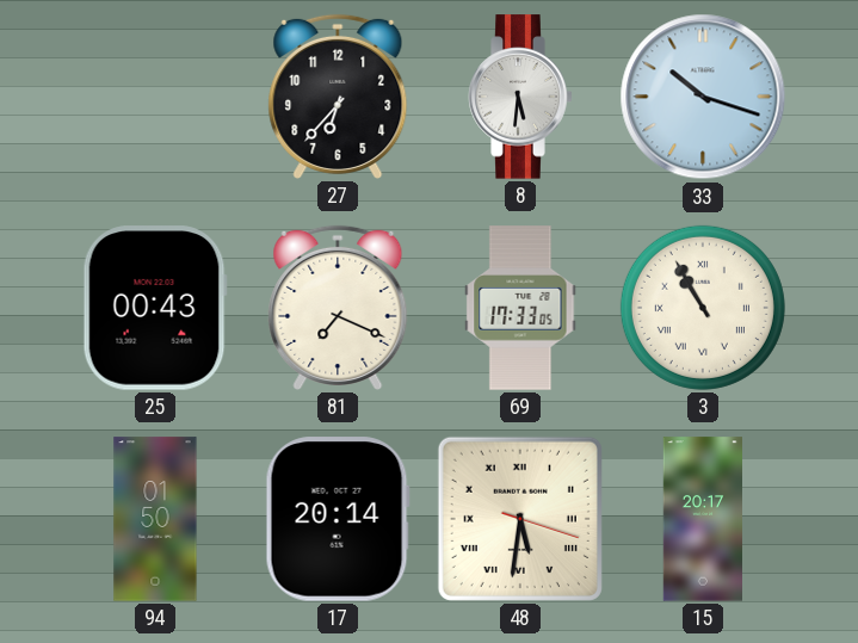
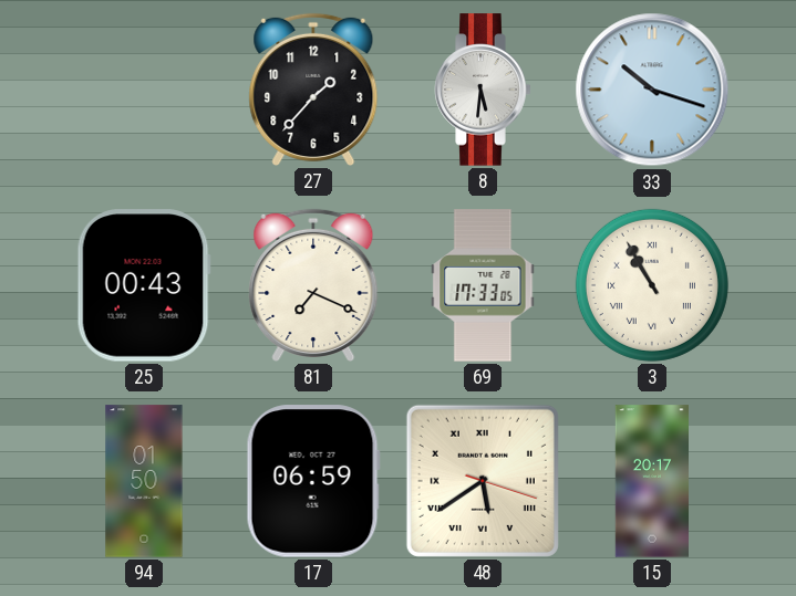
27: 6:37 -> 1:37
17: 20:14 -> 06:59
48: 5:31 -> 5:39
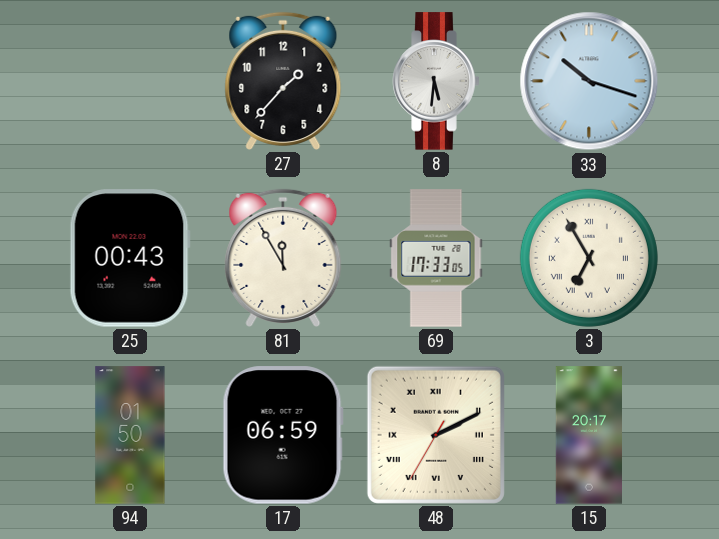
81: 7:19 -> 11:55
3: 10:55 -> 6:55
48: 5:39 -> 2:10
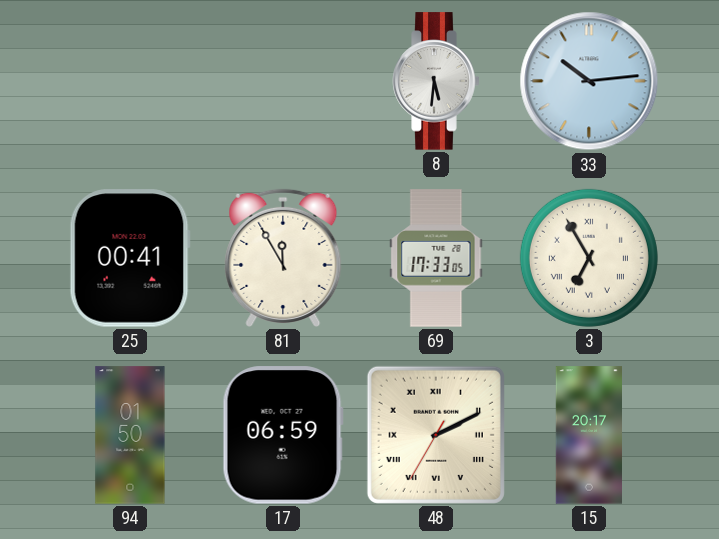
27: 1:37 -> none
33: 10:18 -> 10:14
25: 00:43 -> 00:41
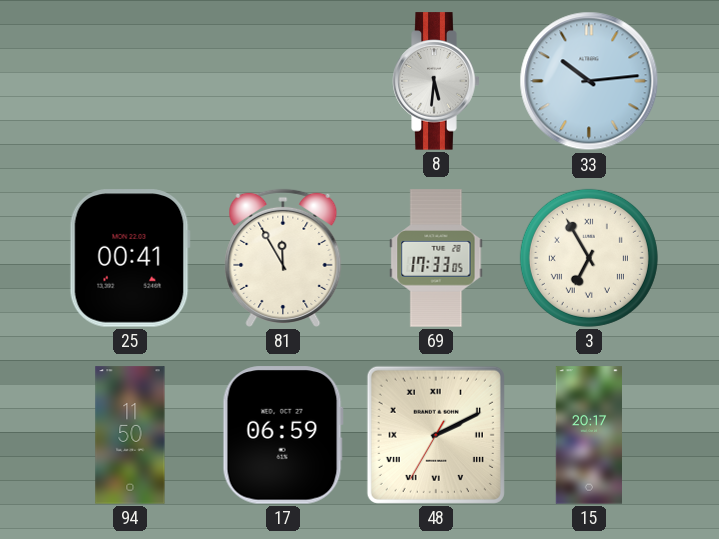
94: 01:50 -> 11:50
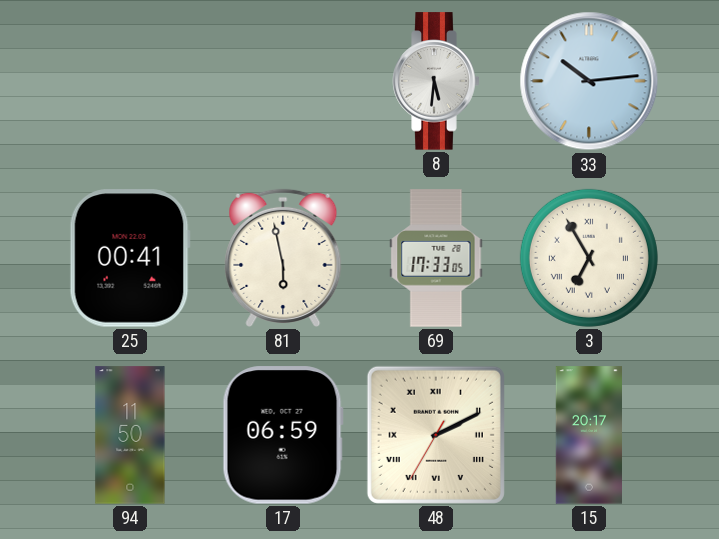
81: 11:55 -> 5:58
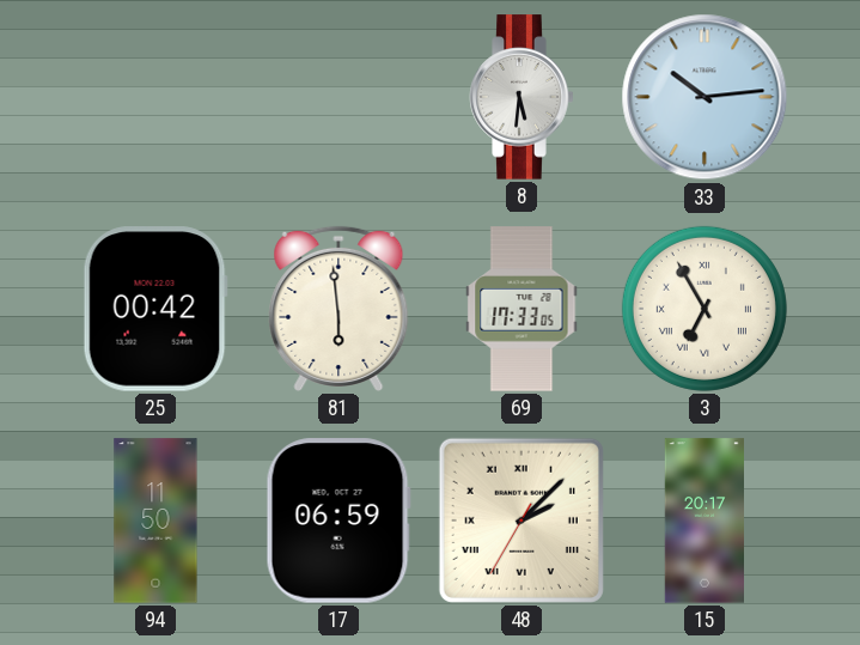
25: 00:41 -> 00:42
81: 5:58 -> 5:59
48: 2:10 -> 2:07
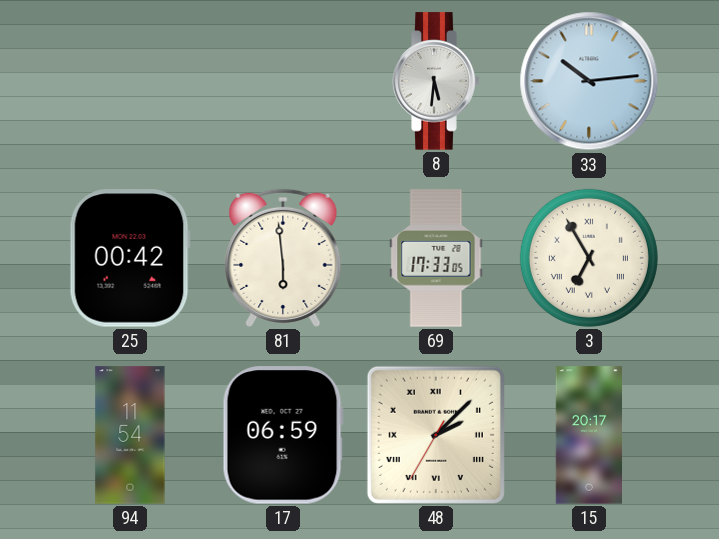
94: 11:50 -> 11:54
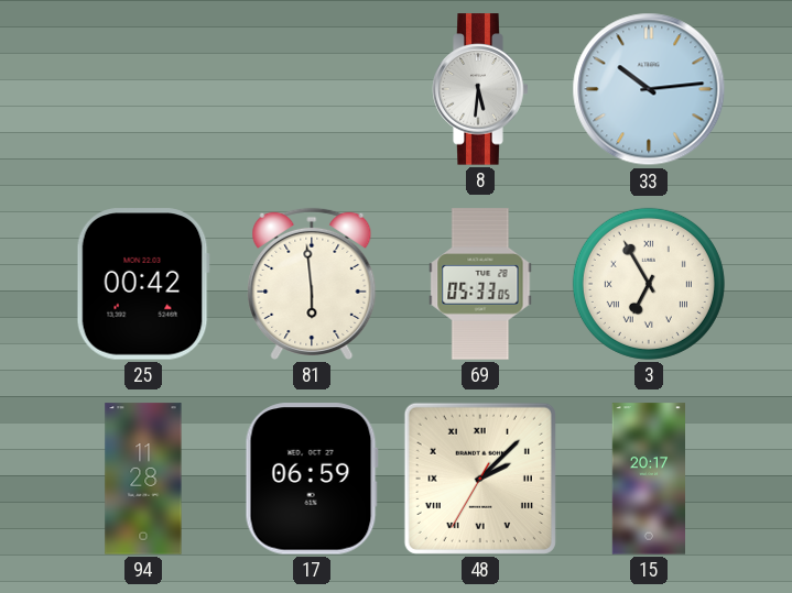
69: 17:33 -> 05:33
94: 11:54 -> 11:28
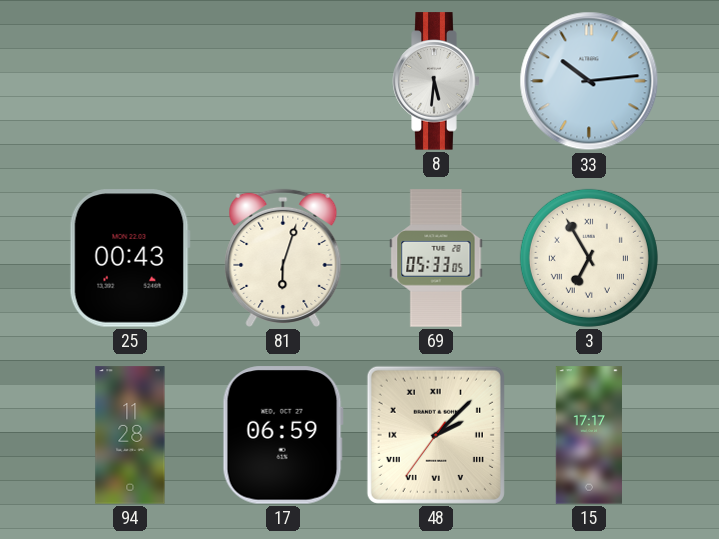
25: 00:42 -> 00:43
81: 5:59 -> 6:03
48: 2:07:35 -> 2:07:36
15: 20:17 -> 17:17
